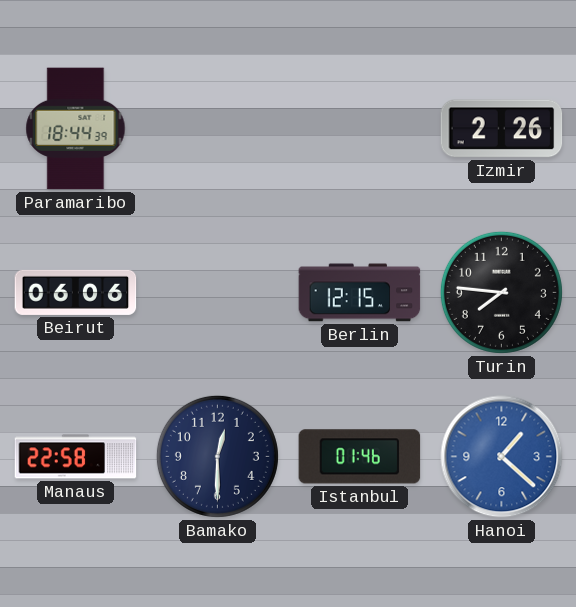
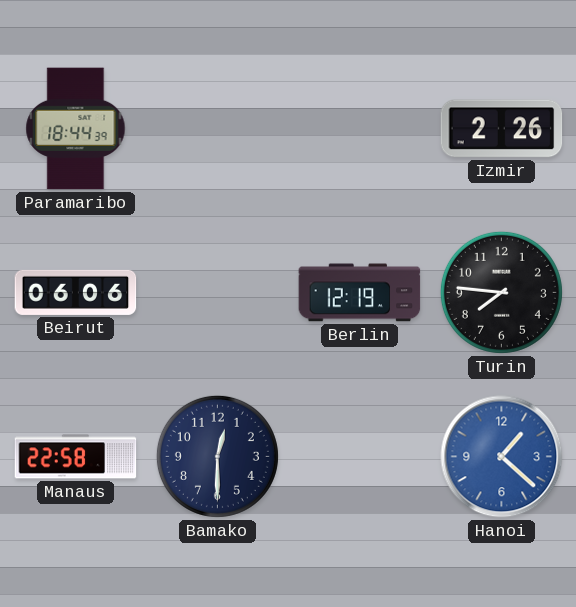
Berlin: 12:15 -> 12:19
Istanbul: 01:46 -> none
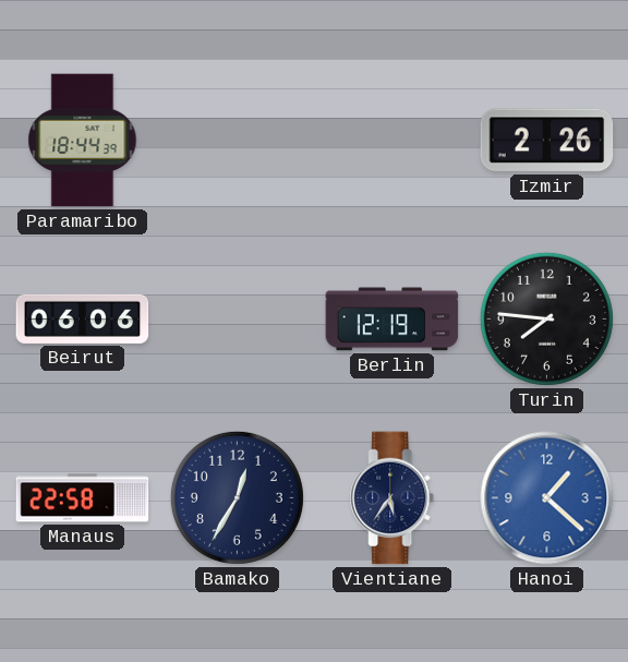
Bamako: 12:30 -> 12:35
Vientiane: none -> 5:36
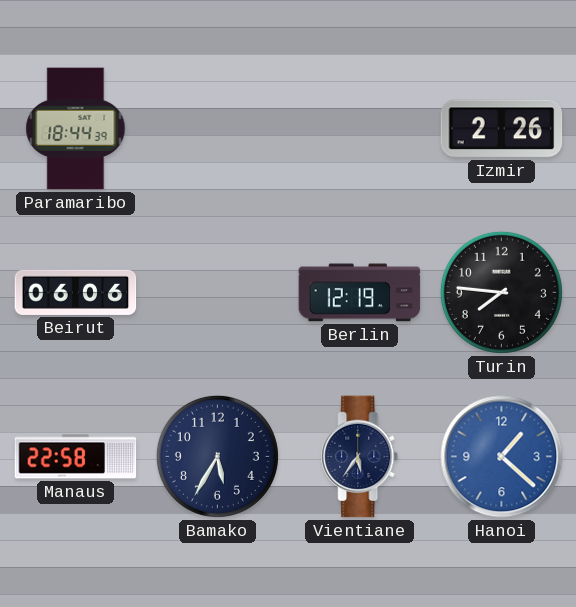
Bamako: 12:35 -> 5:35
